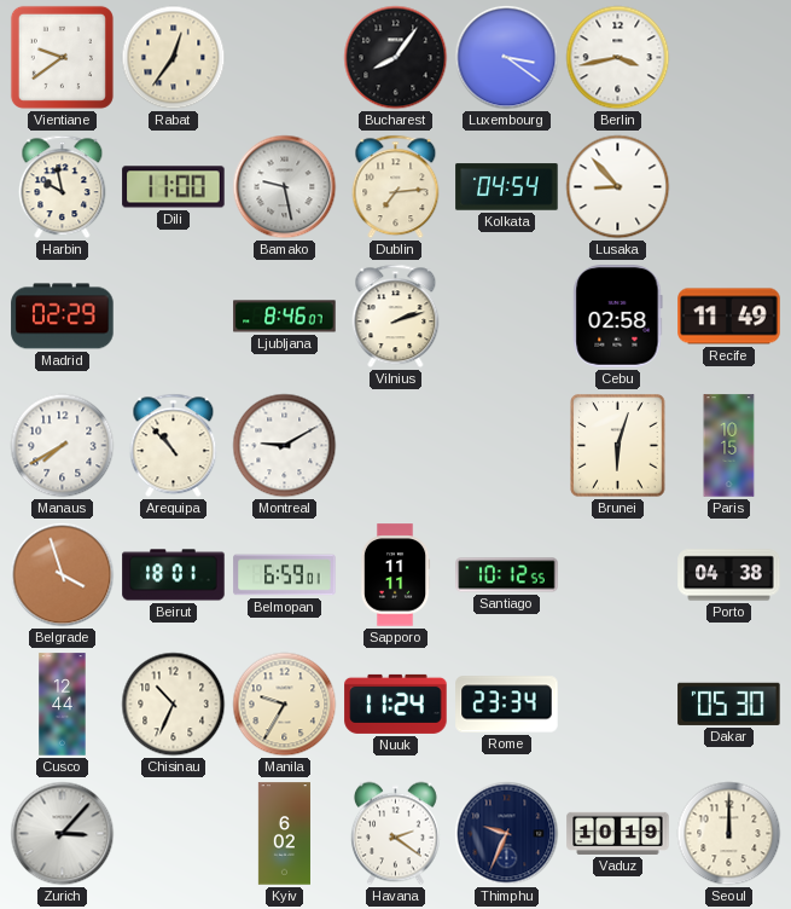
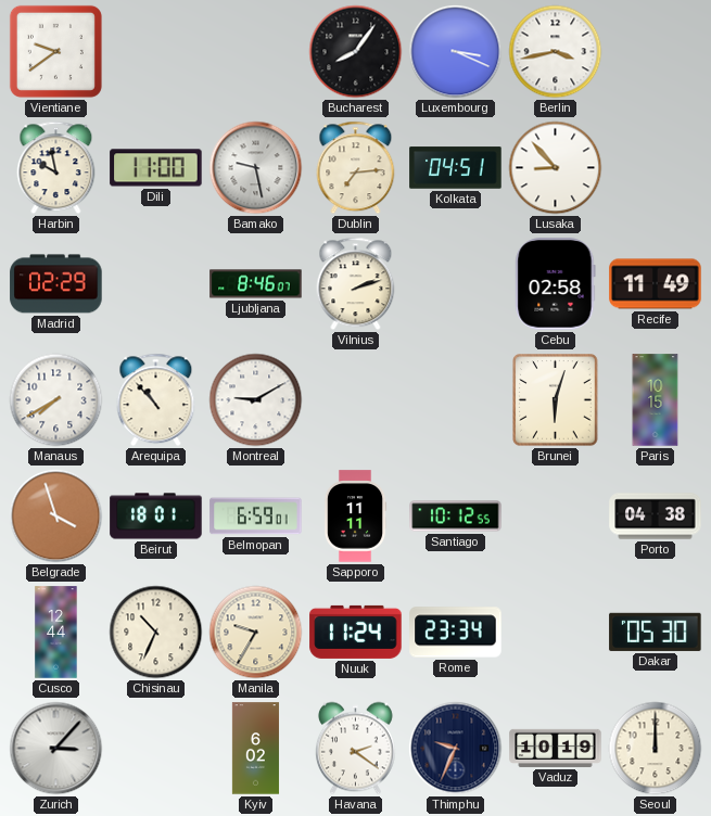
Rabat: 12:36 -> none
Luxembourg: 3:21 -> 3:19
Kolkata: 04:54 -> 04:51
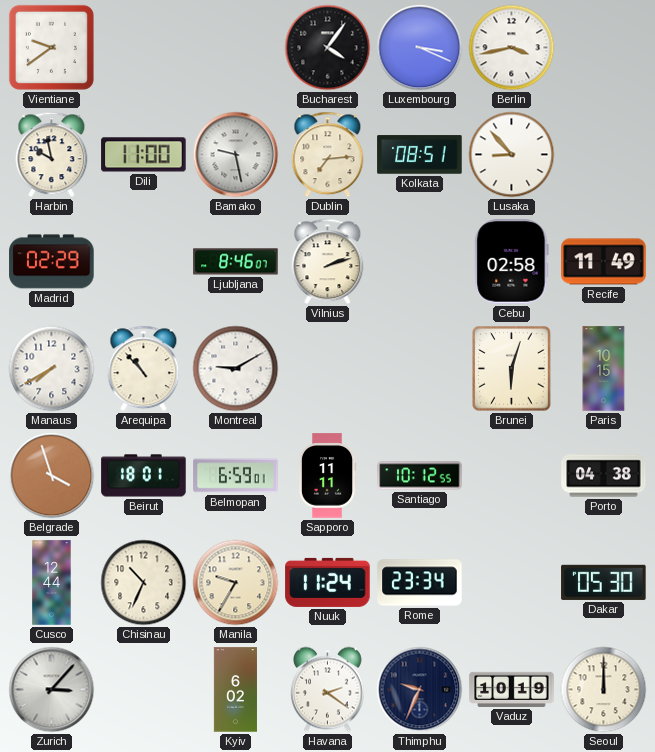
Bucharest: 8:06 -> 4:06
Kolkata: 04:51 -> 08:51
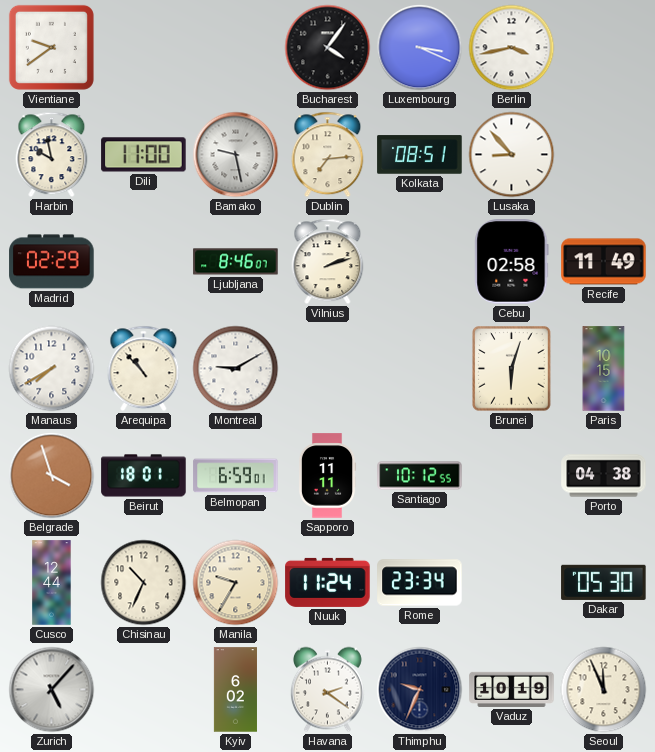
Zurich: 3:07 -> 5:07
Seoul: 12:00 -> 11:56
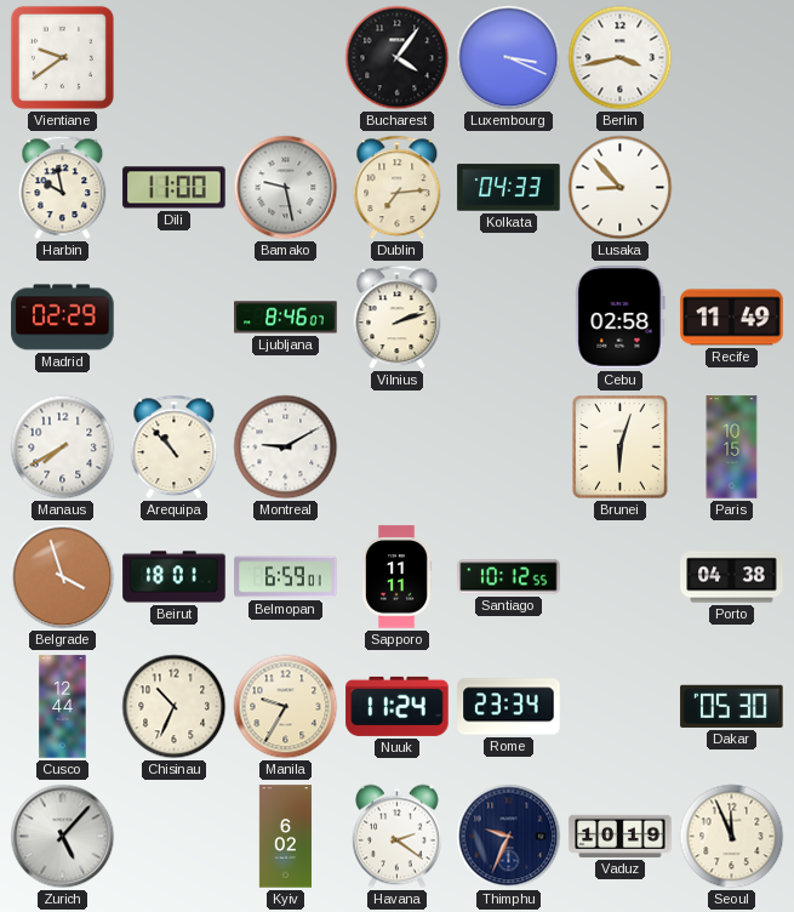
Kolkata: 08:51 -> 04:33
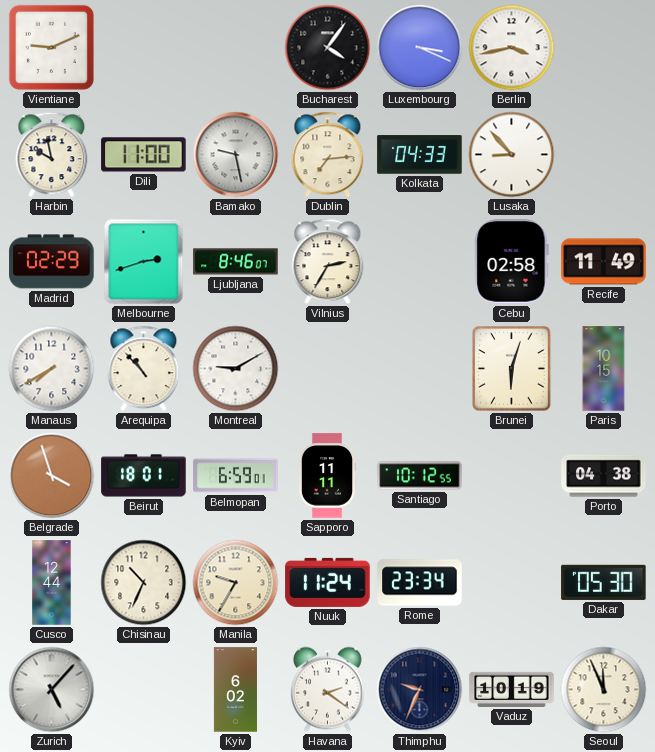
Vientiane: 9:39 -> 9:11
Melbourne: none -> 2:42
Vilnius: 2:12 -> 2:35
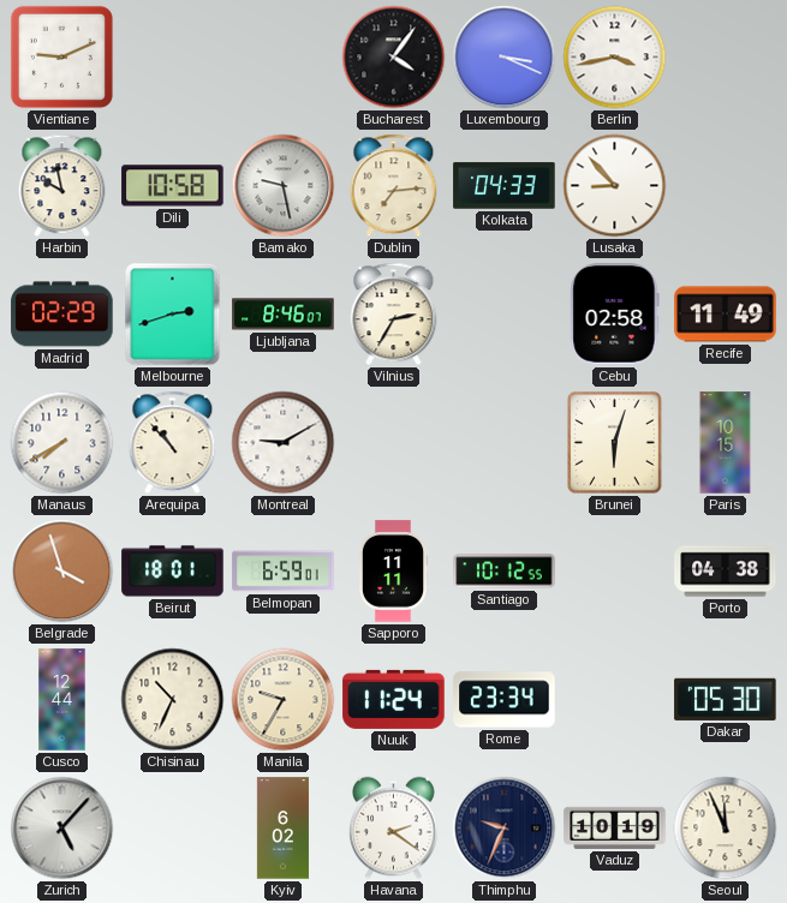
Dili: 11:00 -> 10:58
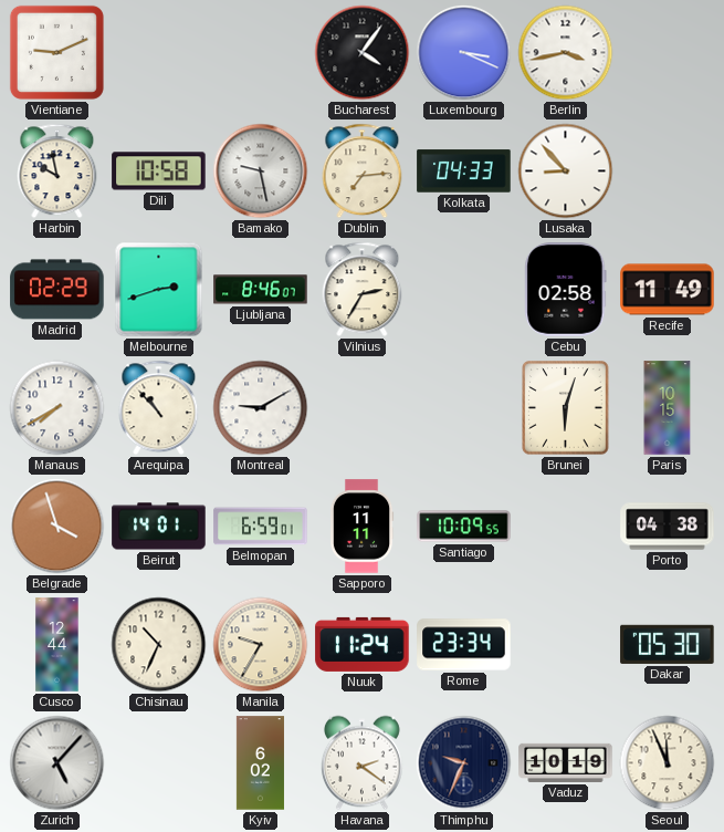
Beirut: 18:01 -> 14:01
Santiago: 10:12 -> 10:09
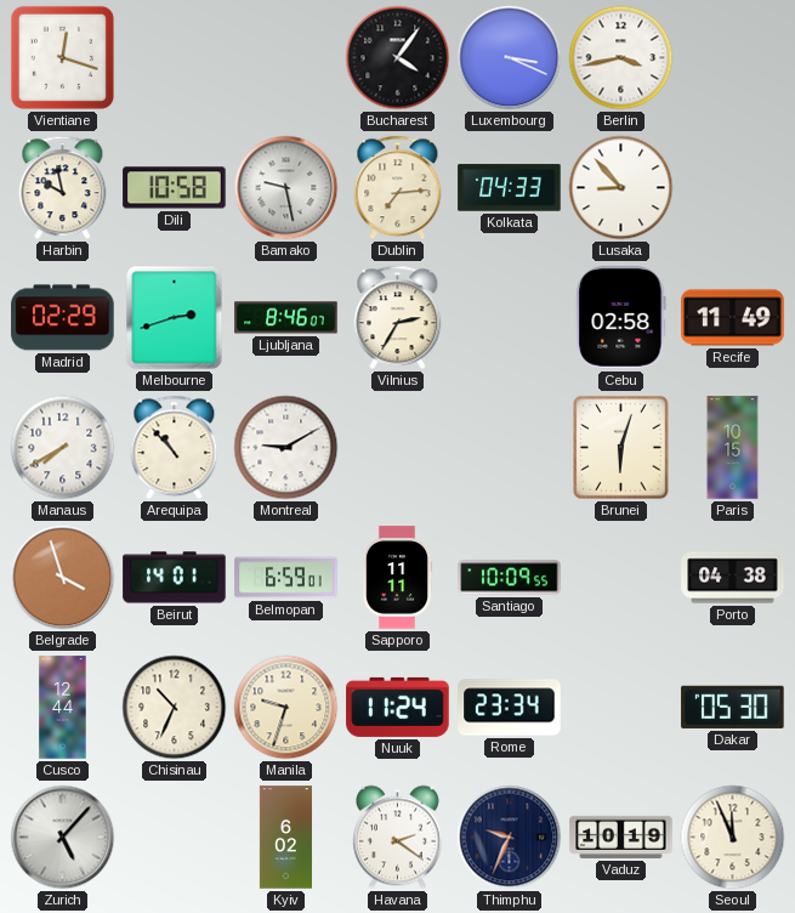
Vientiane: 9:11 -> 12:18
Manila: 9:35 -> 9:33
